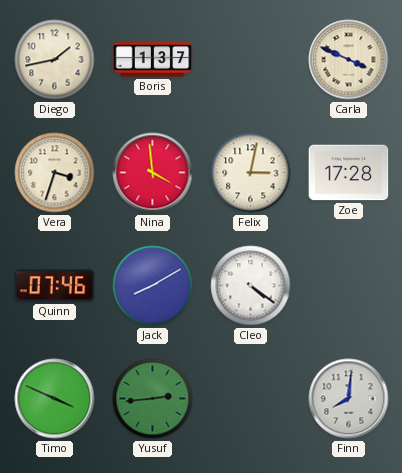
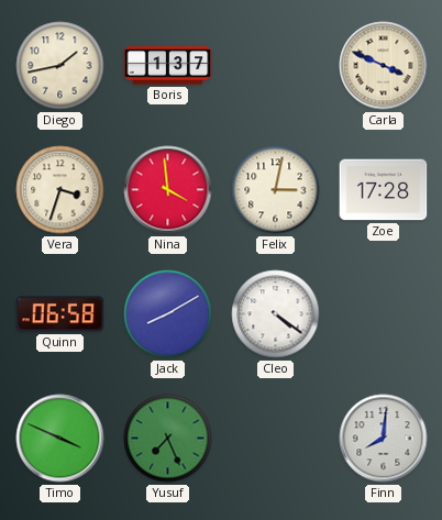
Quinn: 07:46 -> 06:58
Yusuf: 2:44 -> 7:26
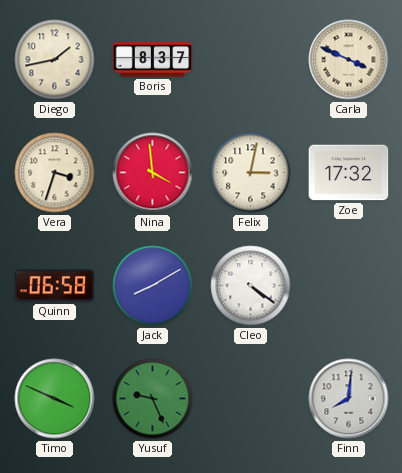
Boris: 1:37 -> 8:37
Zoe: 17:28 -> 17:32
Yusuf: 7:26 -> 9:26
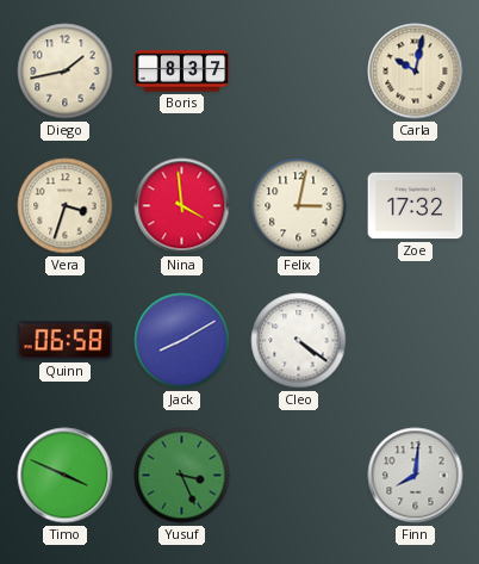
Carla: 3:49 -> 10:02
Yusuf: 9:26 -> 3:26
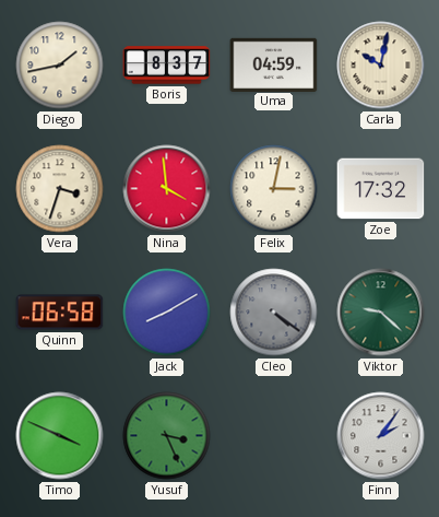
Uma: none -> 04:59
Cleo dial: white -> grey
Viktor: none -> 9:22
Finn: 8:01 -> 2:06
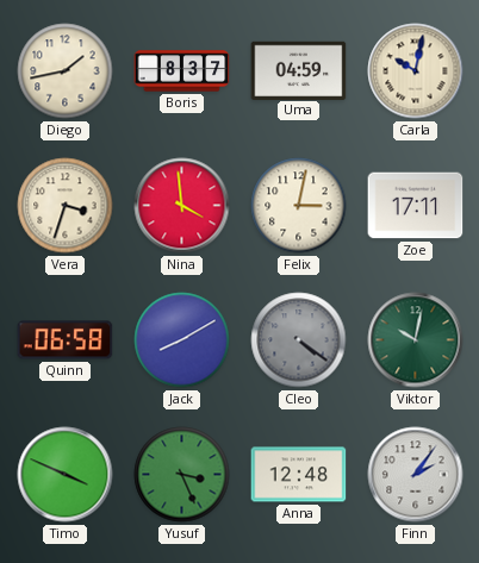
Zoe: 17:32 -> 17:11
Viktor: 9:22 -> 10:02
Anna: none -> 12:48
